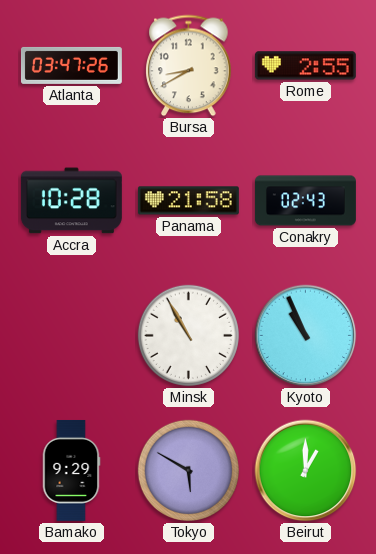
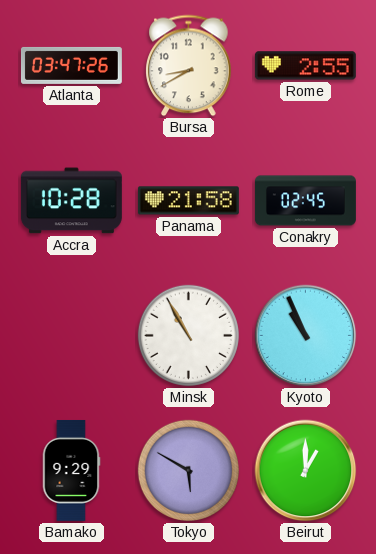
Conakry: 02:43 -> 02:45
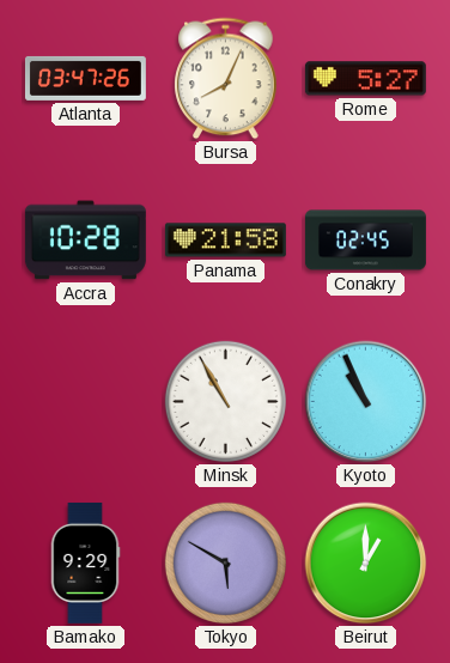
Bursa: 8:40 -> 8:04
Rome: 2:55 -> 5:27
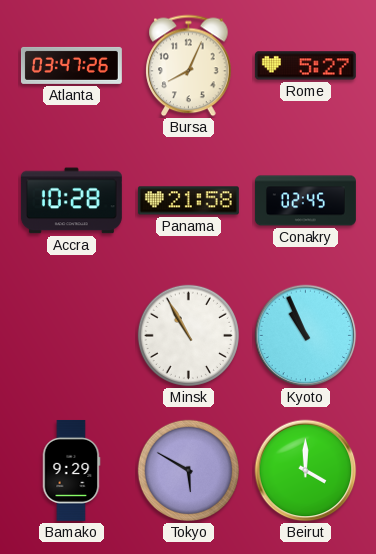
Beirut: 1:00 -> 4:00
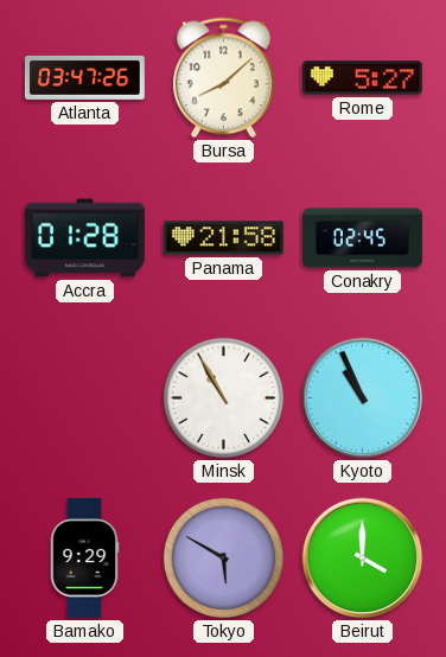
Bursa: 8:04 -> 8:08
Accra: 10:28 -> 01:28
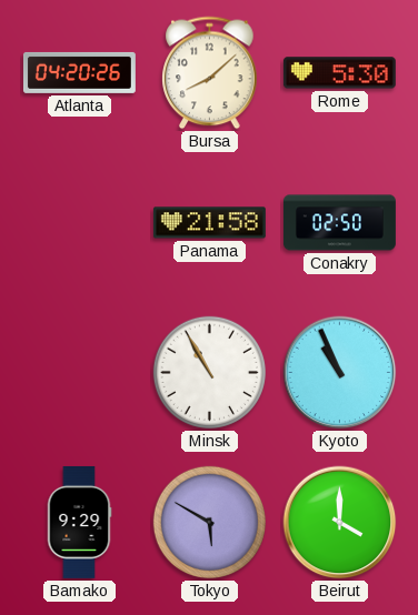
Atlanta: 03:47 -> 04:20
Rome: 5:27 -> 5:30
Accra: 01:28 -> none
Conakry: 02:45 -> 02:50
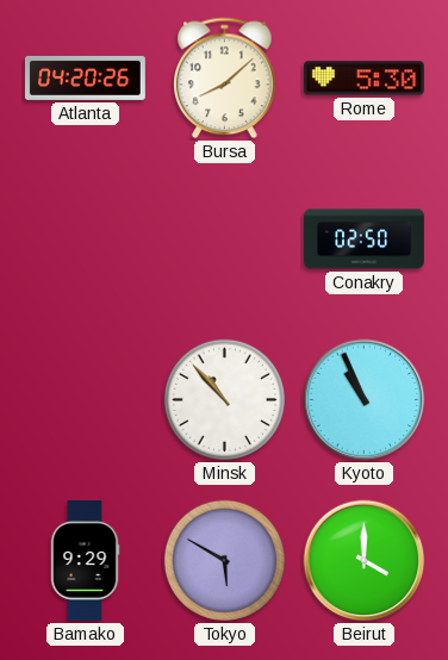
Panama: 21:58 -> none
Minsk: 10:55 -> 10:53
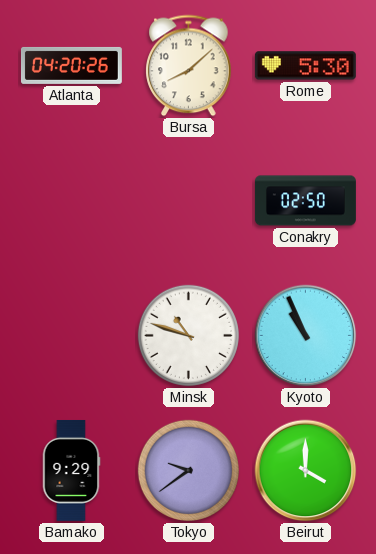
Minsk: 10:53 -> 10:48
Tokyo: 5:50 -> 9:39
